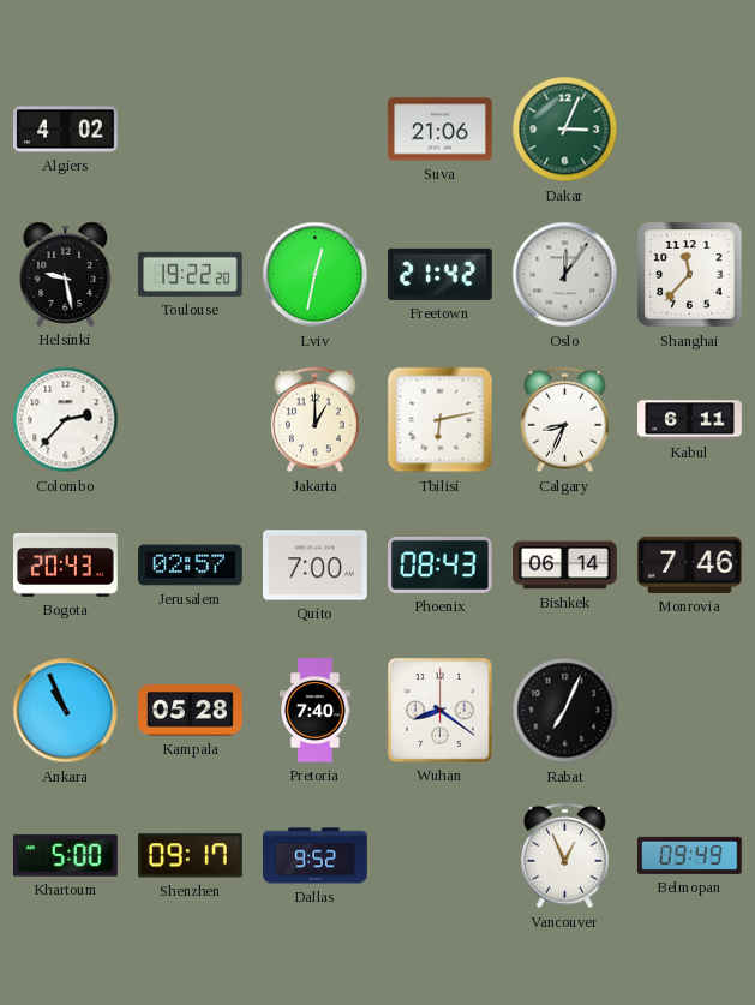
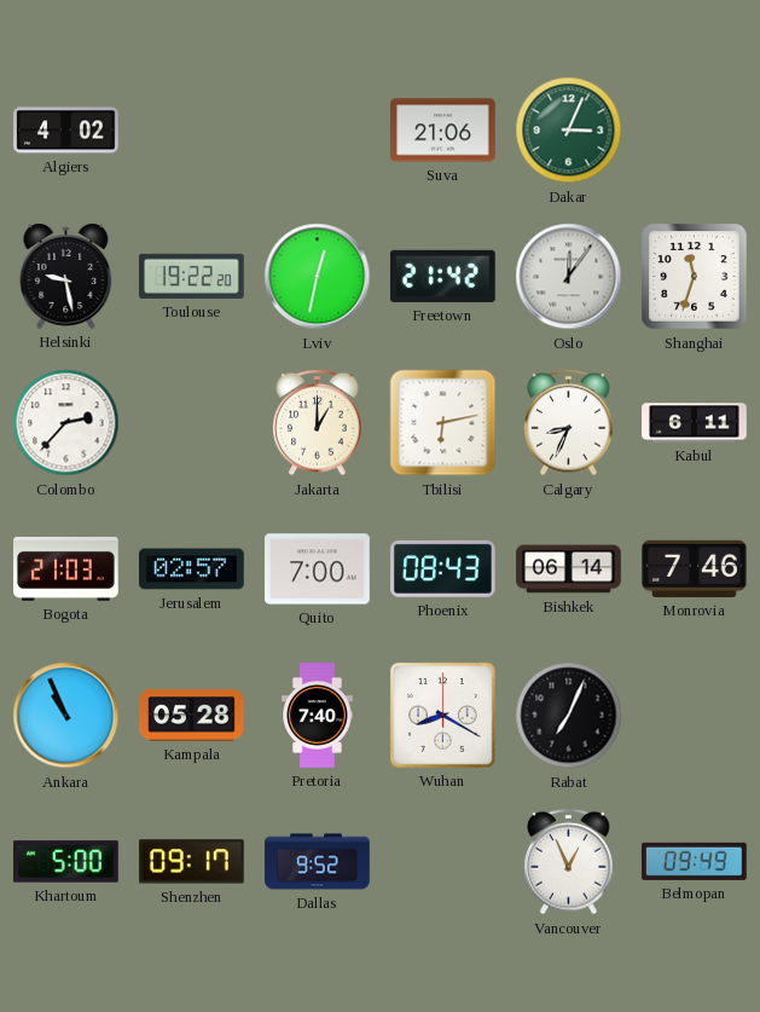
Shanghai: 11:37 -> 11:33
Bogota: 20:43 -> 21:03
Wuhan: 8:21 -> 8:20
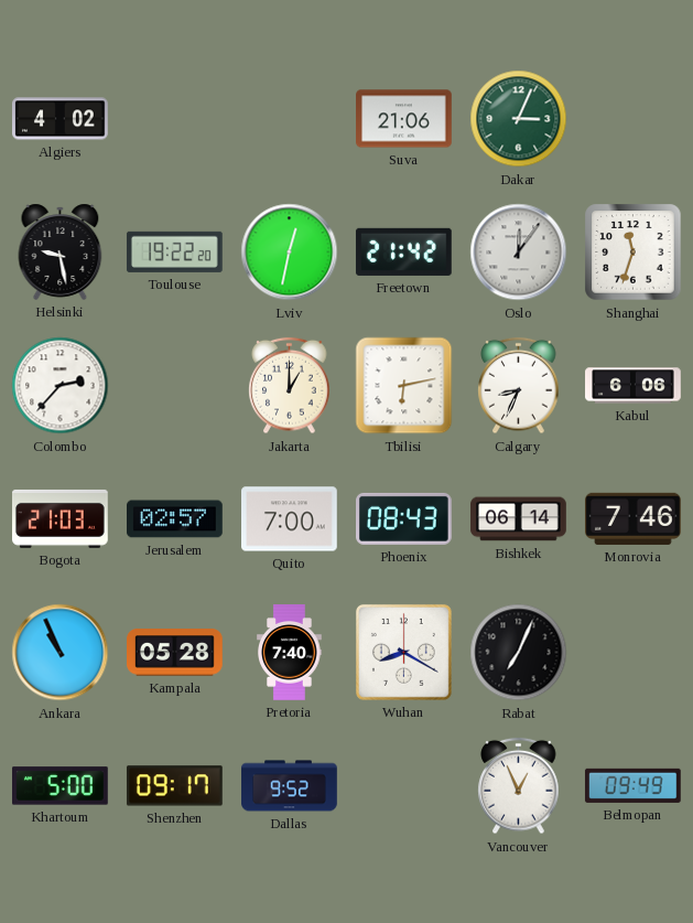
Kabul: 6:11 -> 6:06
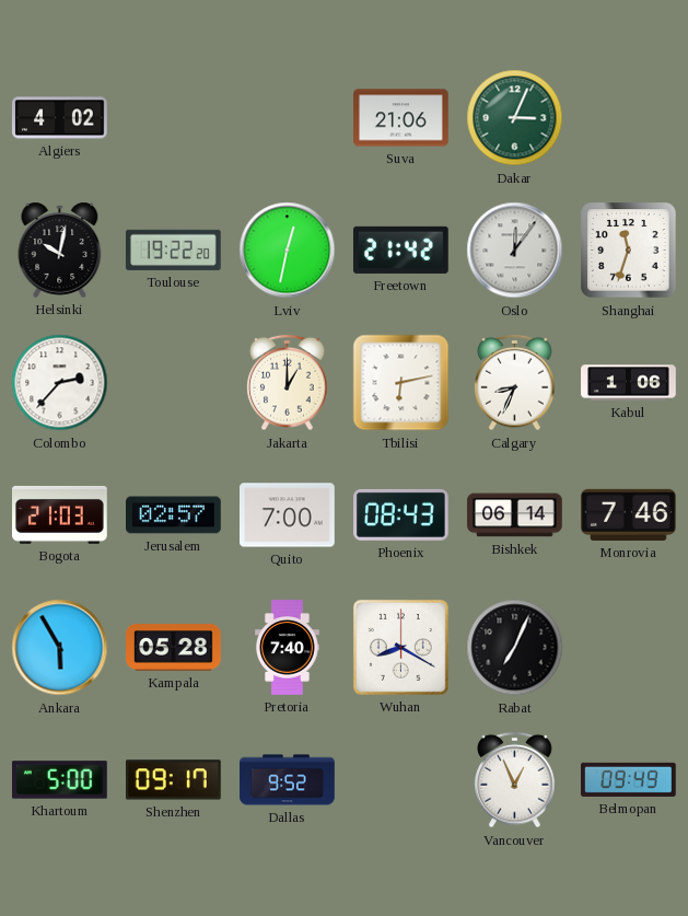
Helsinki: 9:28 -> 10:02
Kabul: 6:06 -> 1:06
Ankara: 10:56 -> 5:55
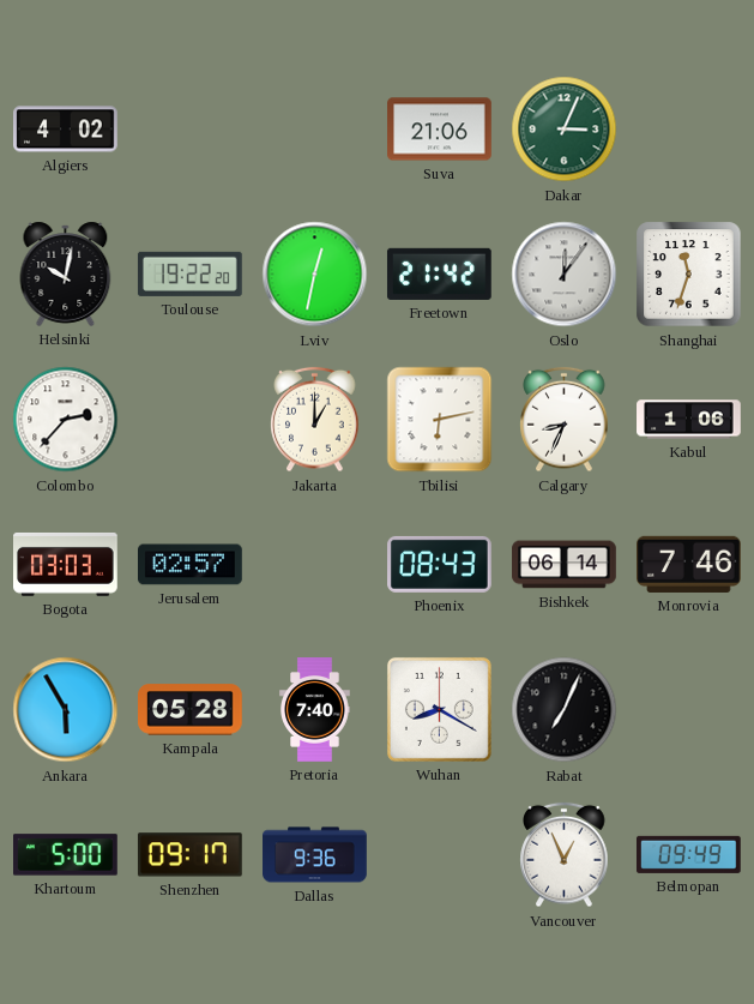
Bogota: 21:03 -> 03:03
Quito: 7:00 -> none
Dallas: 9:52 -> 9:36
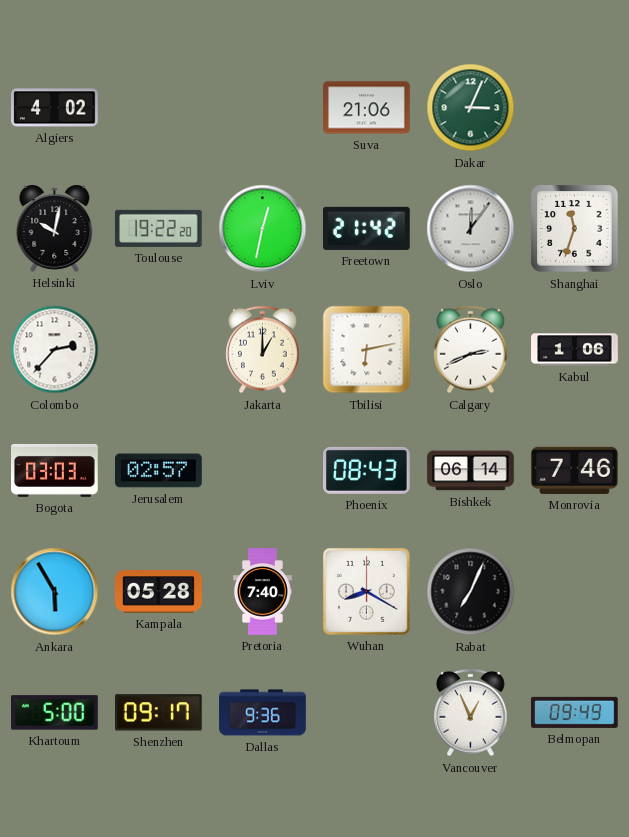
Calgary: 8:34 -> 2:41
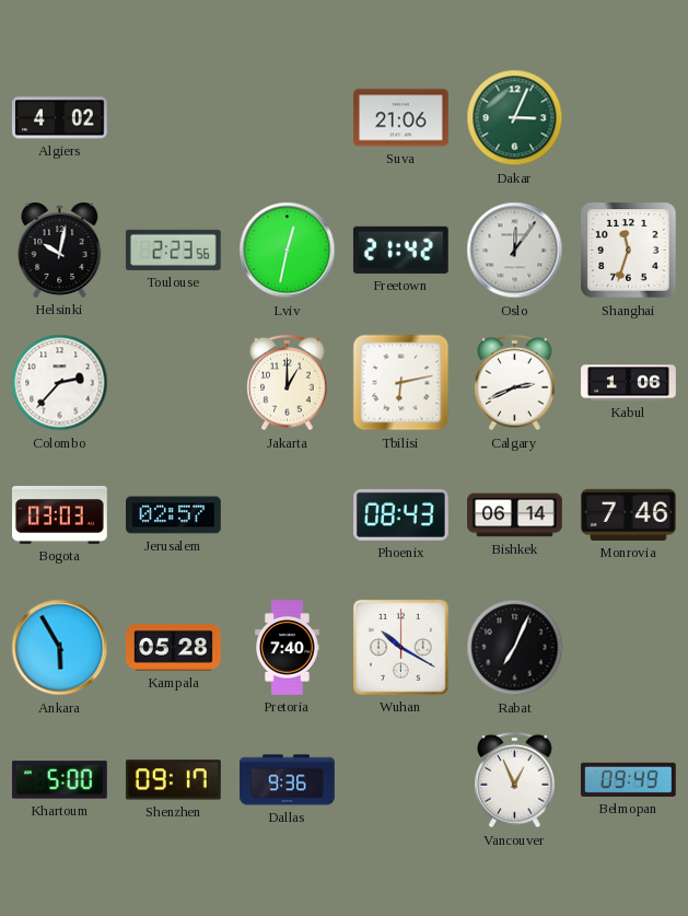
Toulouse: 19:22 -> 2:23
Wuhan: 8:20 -> 10:20
